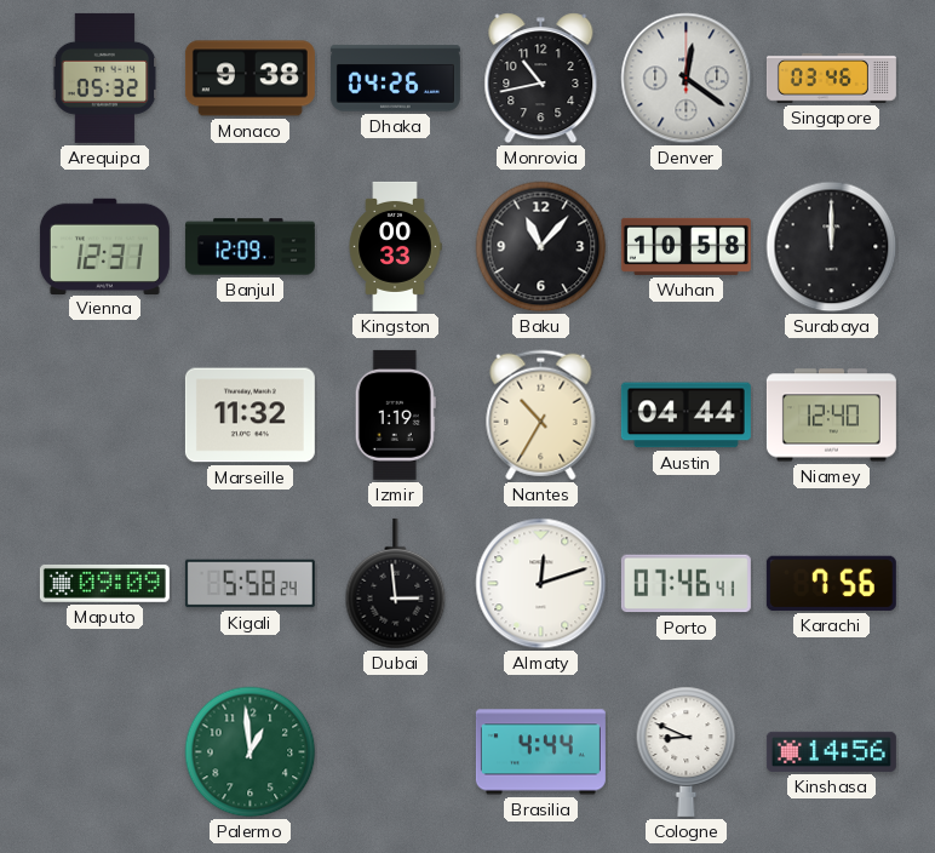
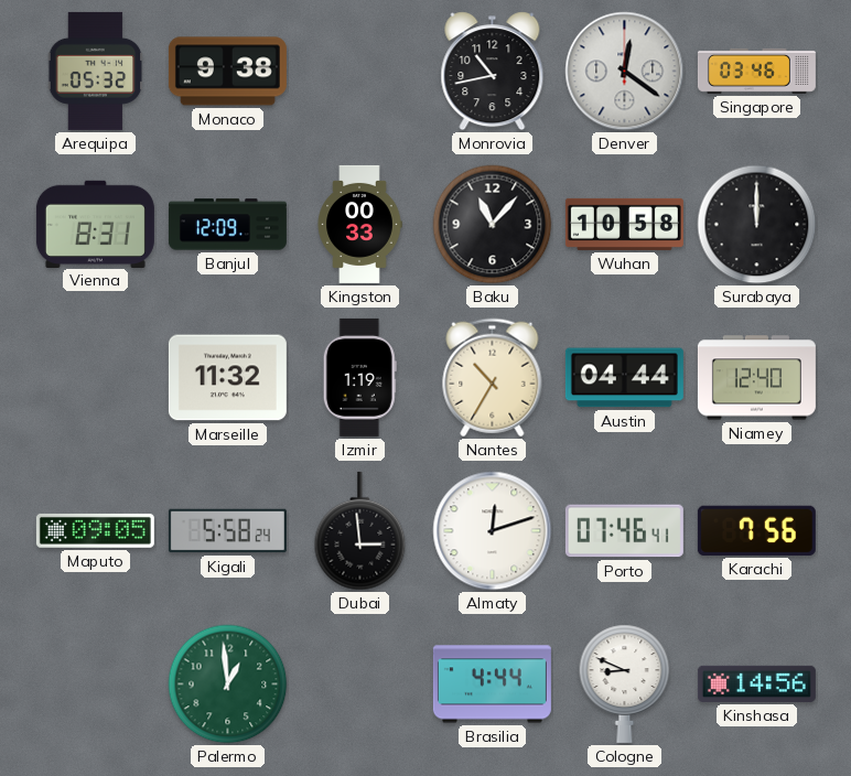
Dhaka: 04:26 -> none
Vienna: 12:31 -> 8:31
Maputo: 09:09 -> 09:05
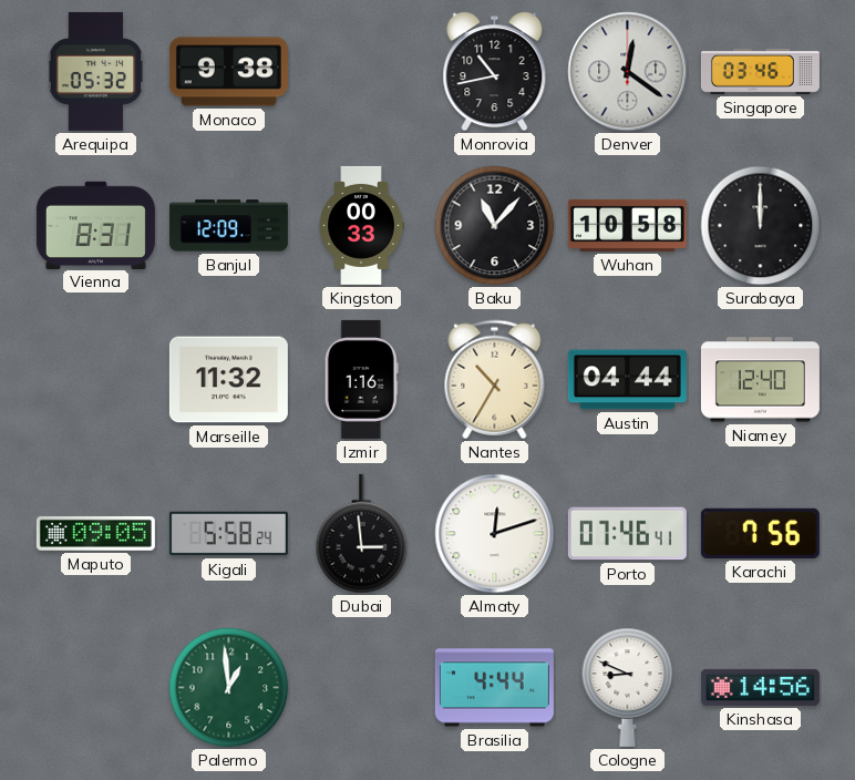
Izmir: 1:19 -> 1:16
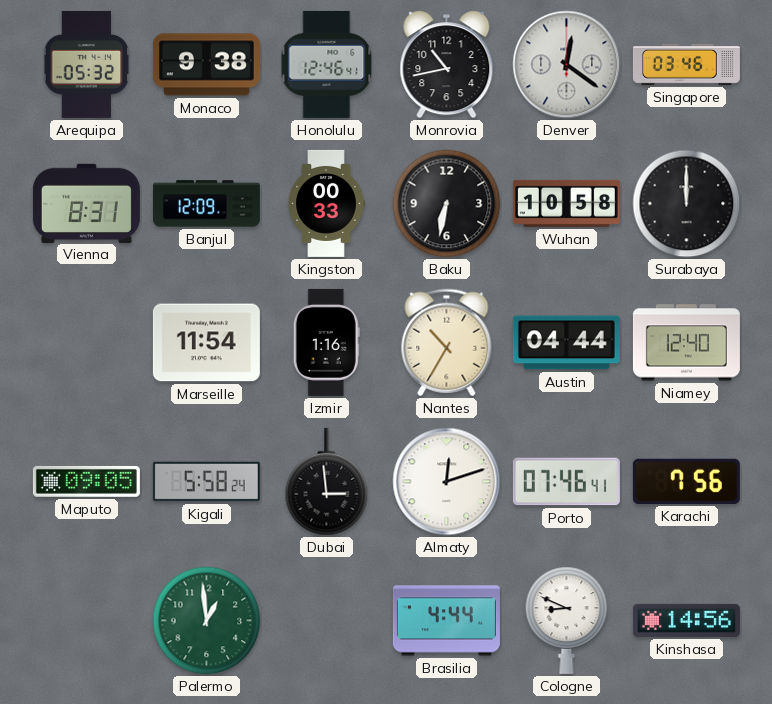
Honolulu: none -> 12:46
Baku: 11:07 -> 6:32
Marseille: 11:32 -> 11:54
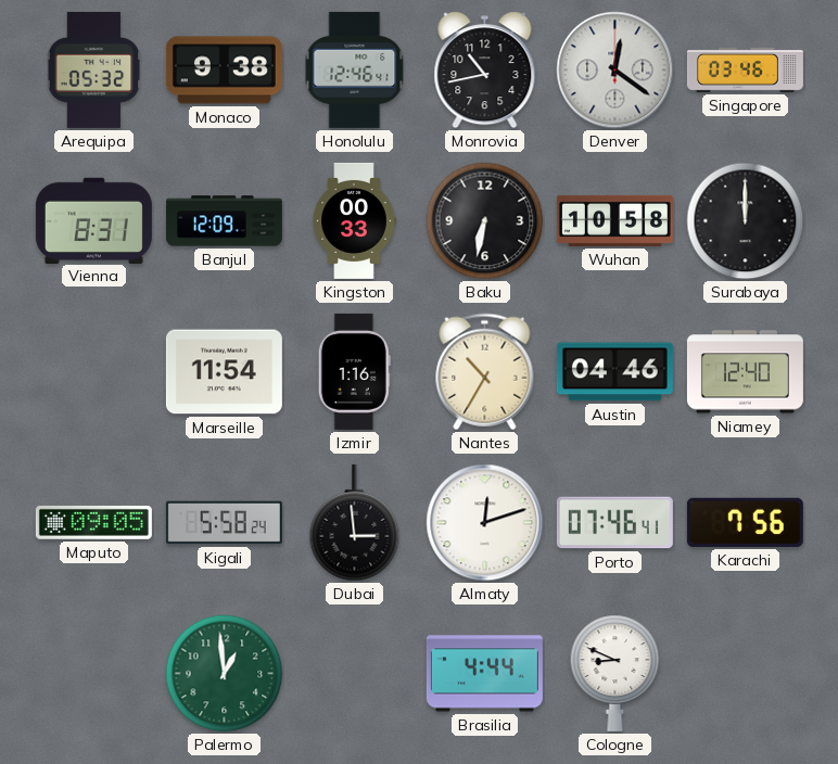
Austin: 04:44 -> 04:46
Kinshasa: 14:56 -> none
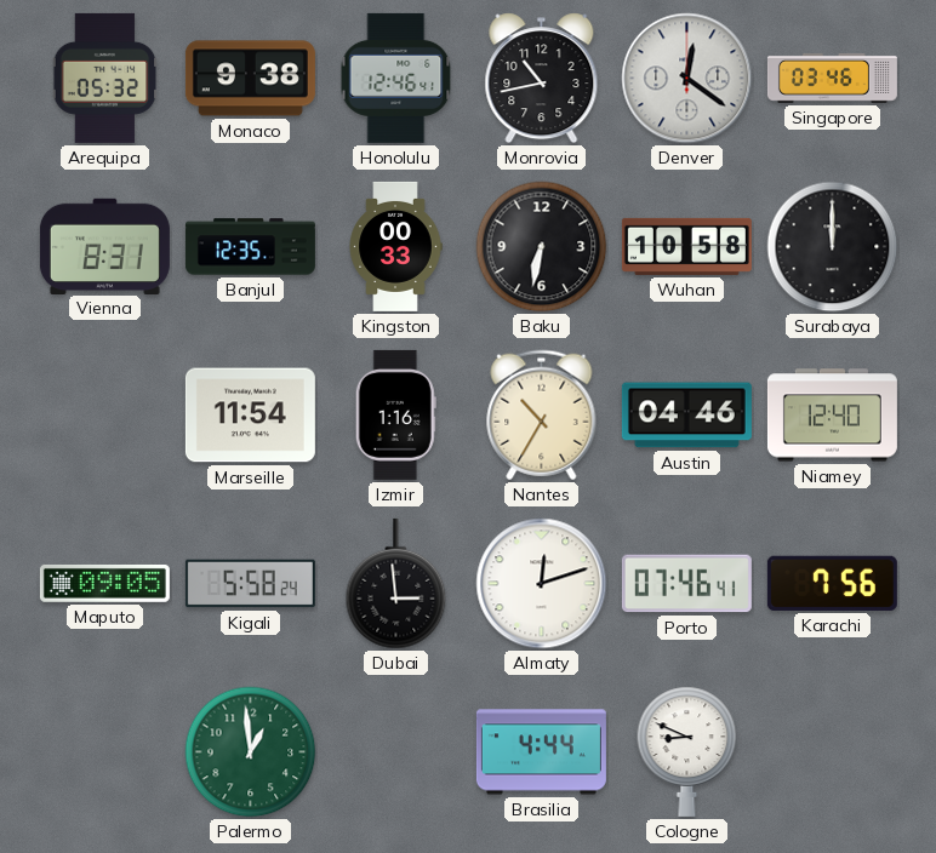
Banjul: 12:09 -> 12:35
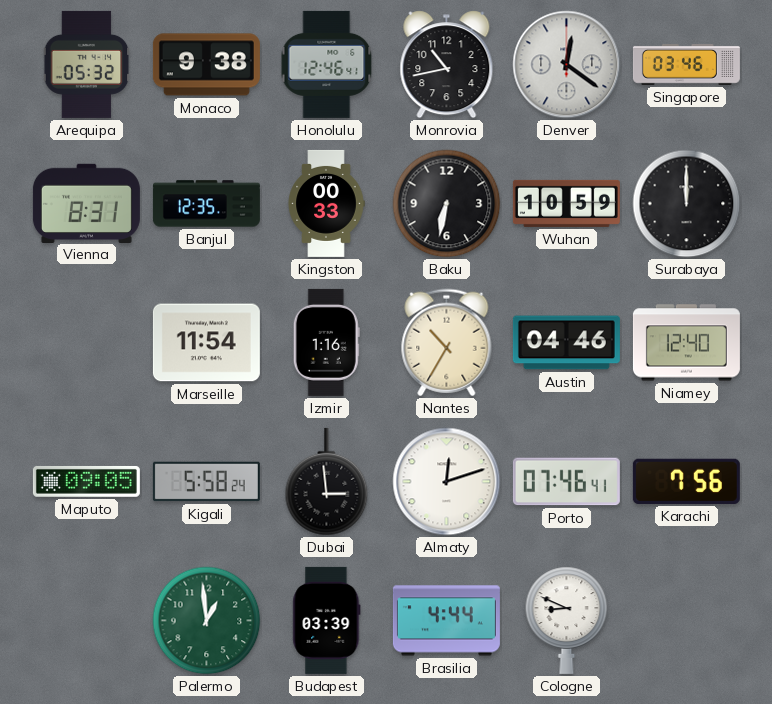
Wuhan: 10:58 -> 10:59
Budapest: none -> 03:39
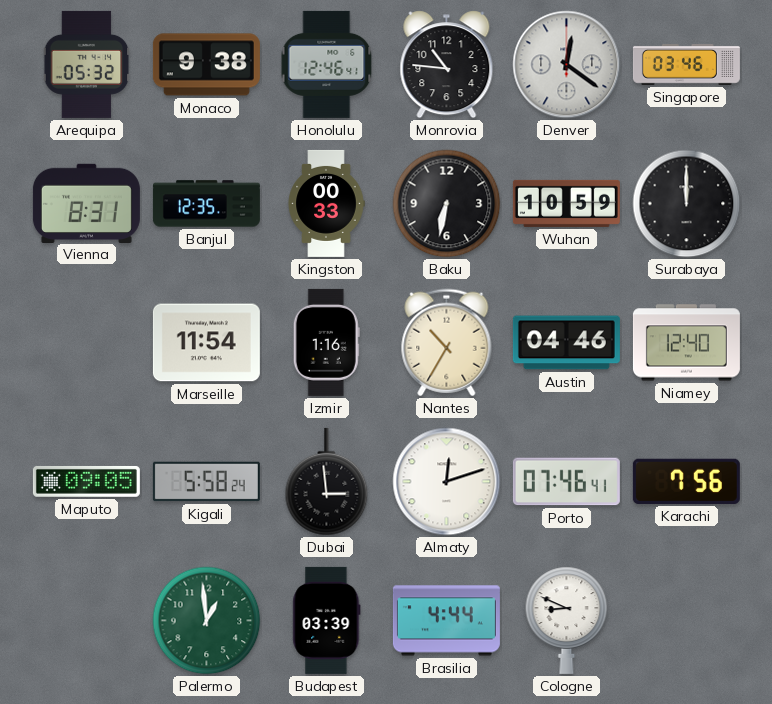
Monrovia: 10:43 -> 10:46
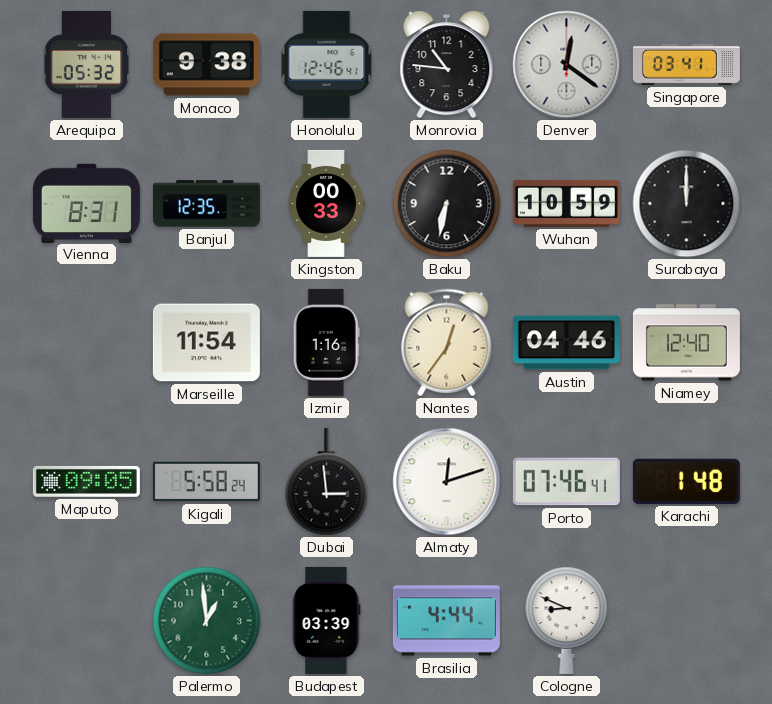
Singapore: 03:46 -> 03:41
Nantes: 10:35 -> 12:36
Karachi: 7:56 -> 1:48
